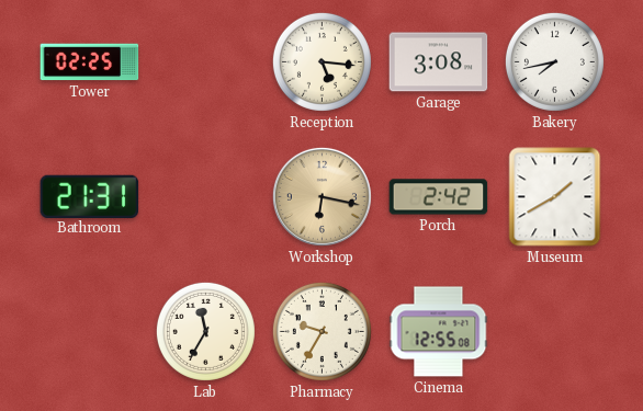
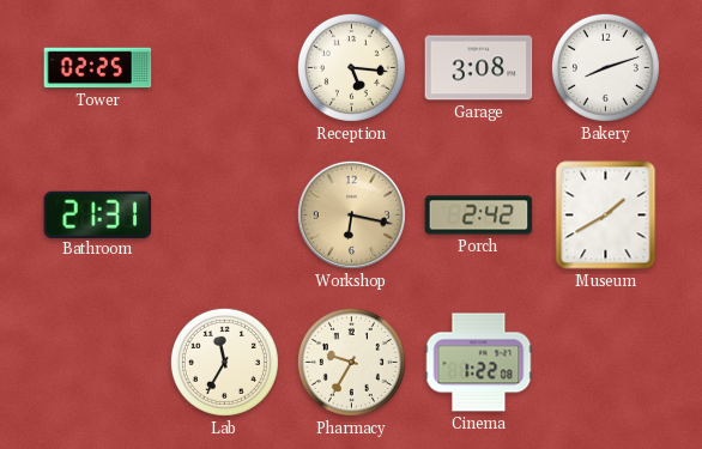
Bakery: 7:43 -> 8:12
Cinema: 12:55 -> 1:22
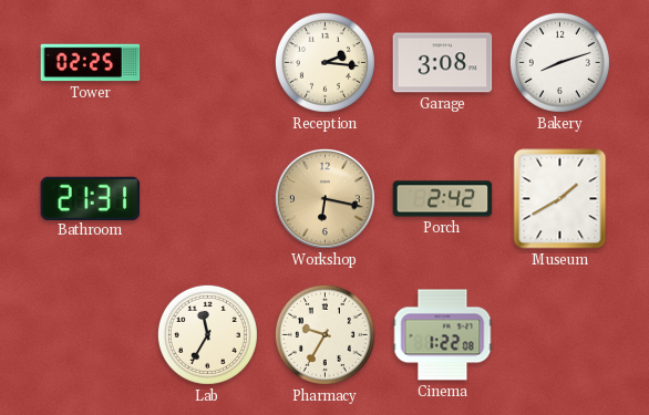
Reception: 5:16 -> 2:16
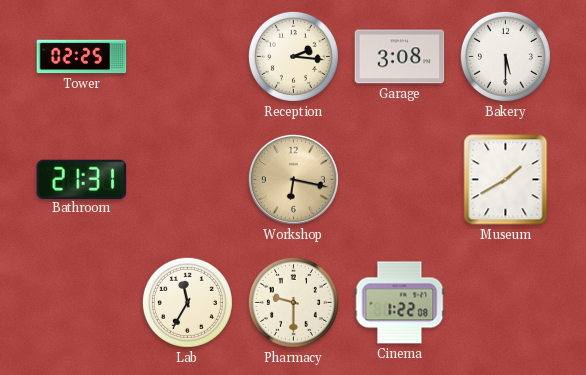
Bakery: 8:12 -> 5:30
Porch: 2:42 -> none
Pharmacy: 9:35 -> 9:30
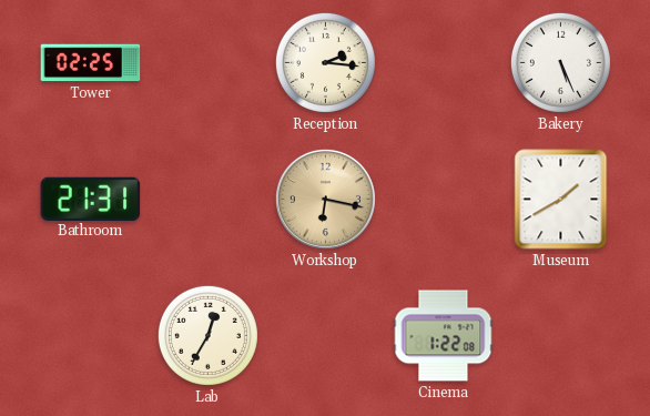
Garage: 3:08 -> none
Bakery: 5:30 -> 5:26
Lab: 11:35 -> 12:35
Pharmacy: 9:30 -> none
